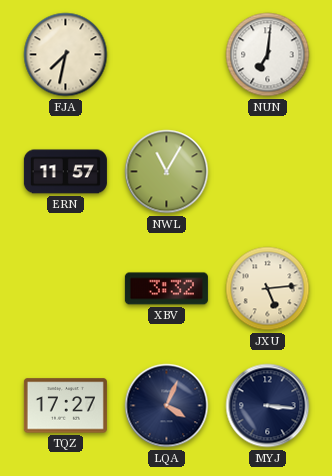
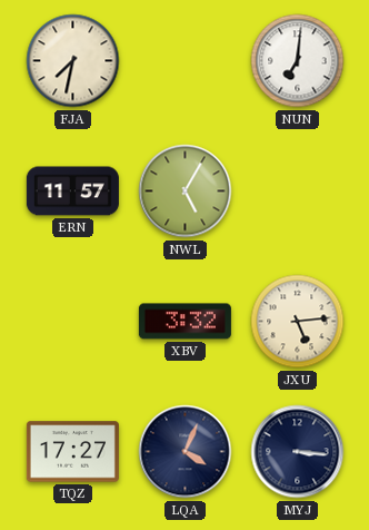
NWL: 11:05 -> 5:05
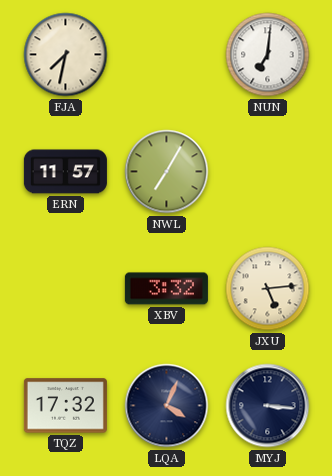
NWL: 5:05 -> 7:05
TQZ: 17:27 -> 17:32
